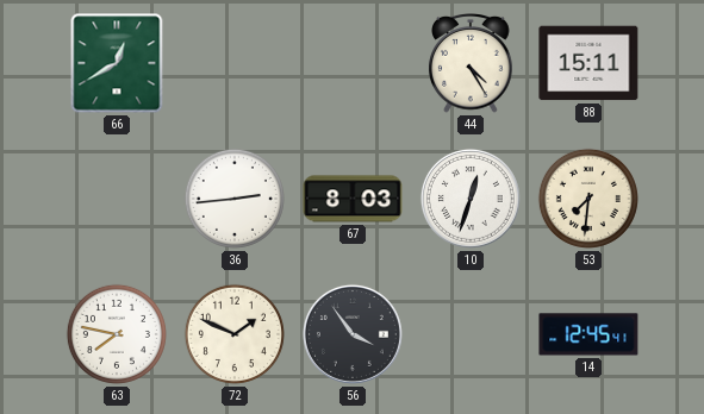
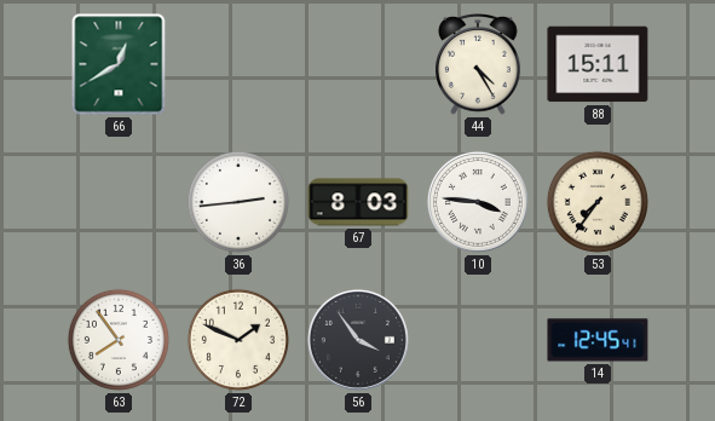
10: 12:33 -> 3:46
53: 7:31 -> 7:36
63: 7:47 -> 7:54
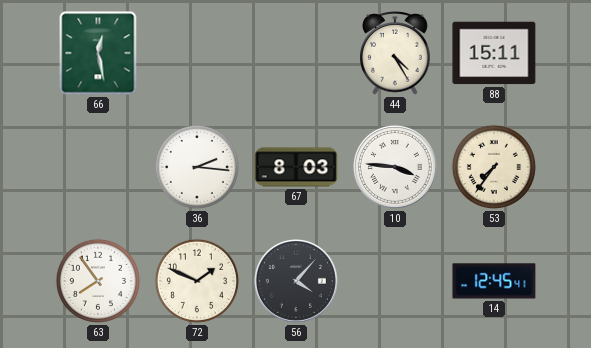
66: 12:40 -> 12:28
36: 2:44 -> 2:16
56: 3:54 -> 4:07
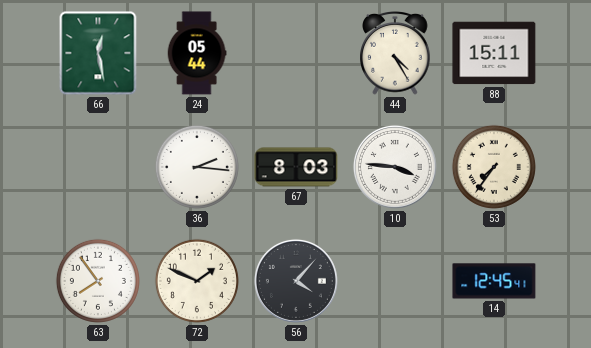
24: none -> 05:44
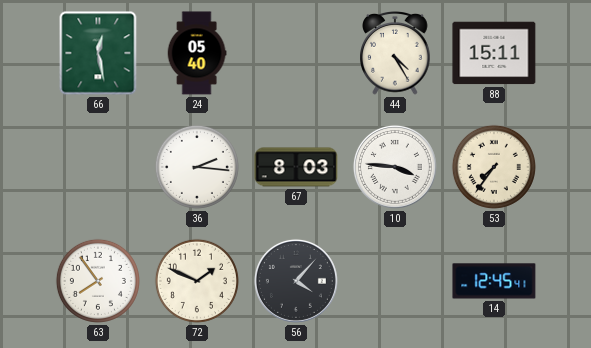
24: 05:44 -> 05:40
